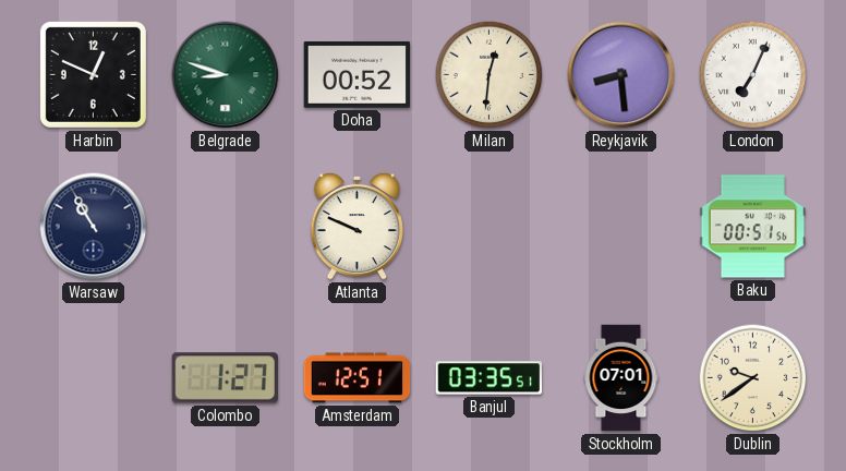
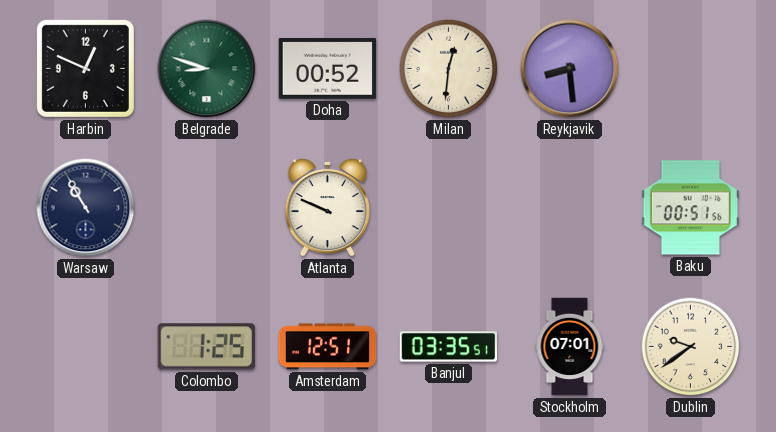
London: 7:04 -> none
Colombo: 1:27 -> 1:25
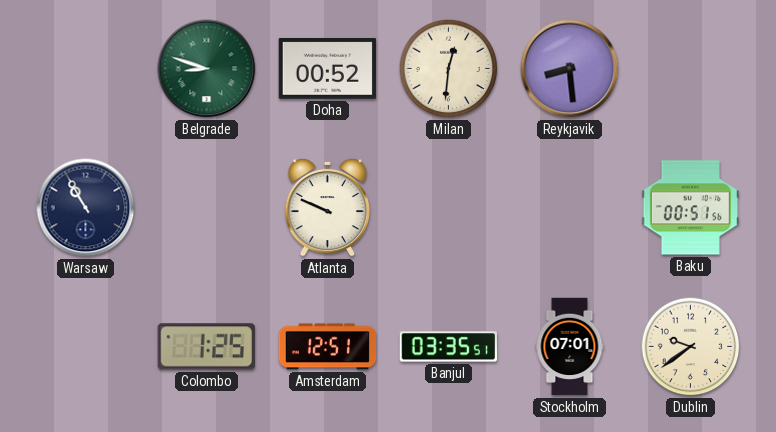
Harbin: 12:49 -> none
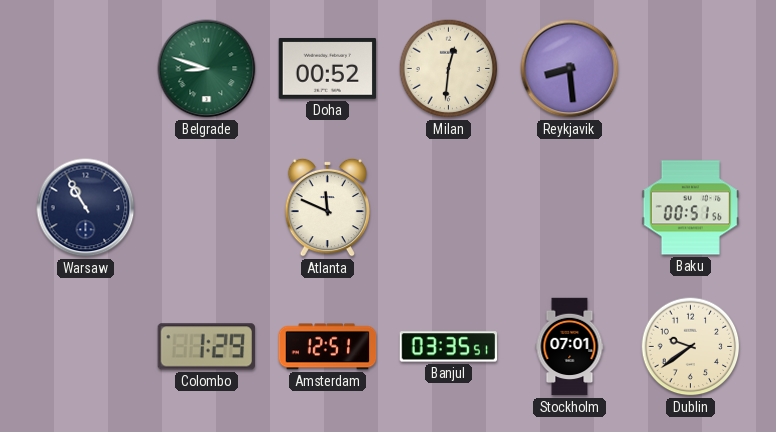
Atlanta: 9:49 -> 11:49
Colombo: 1:25 -> 1:29
